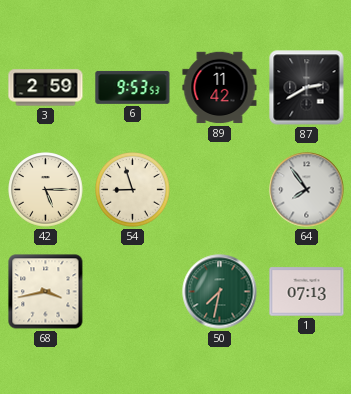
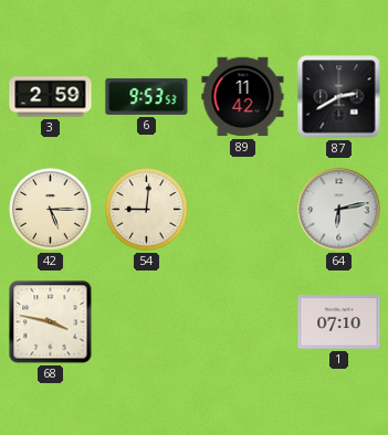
54: 8:57 -> 9:01
64: 7:54 -> 6:13
68: 3:43 -> 3:47
50: 7:32 -> none
1: 07:13 -> 07:10
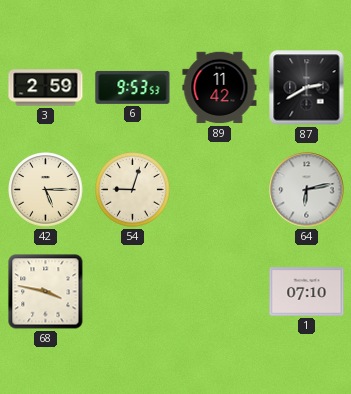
54: 9:01 -> 9:03
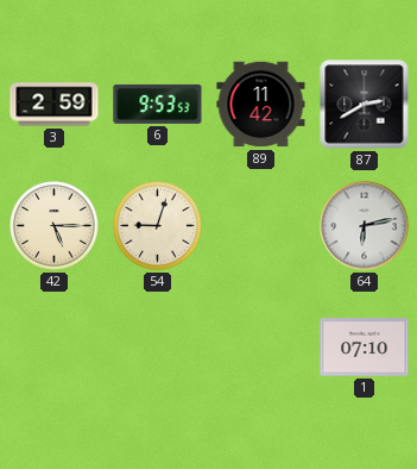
68: 3:47 -> none
